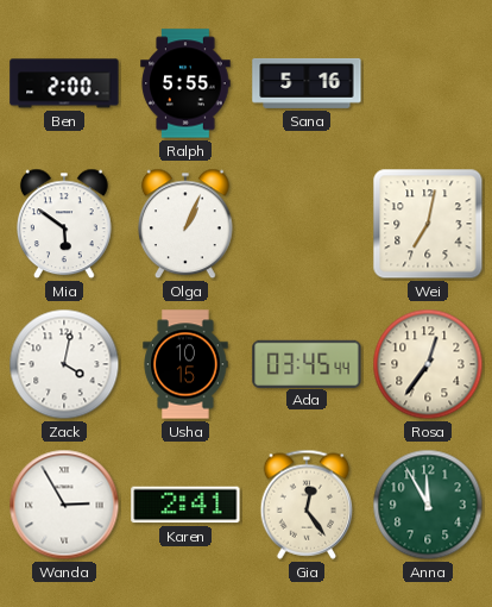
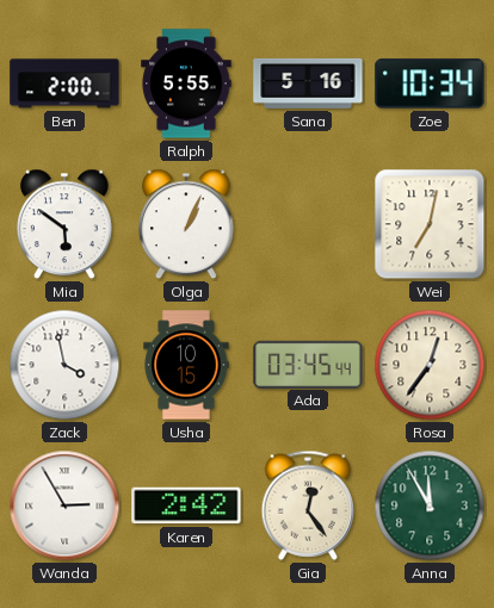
Zoe: none -> 10:34
Zack: 4:02 -> 3:58
Karen: 2:41 -> 2:42
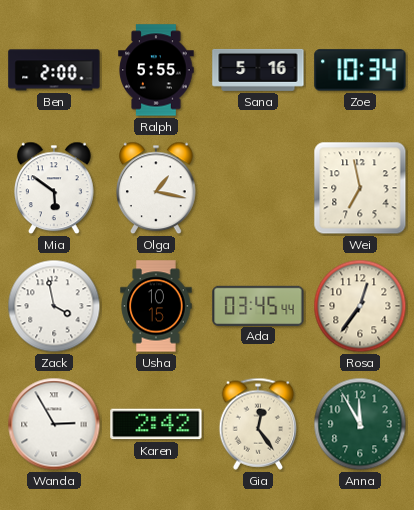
Olga: 1:04 -> 1:17
Wei: 7:02 -> 6:58
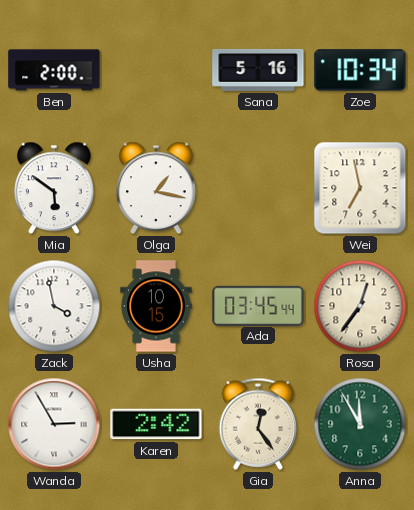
Ralph: 5:55 -> none
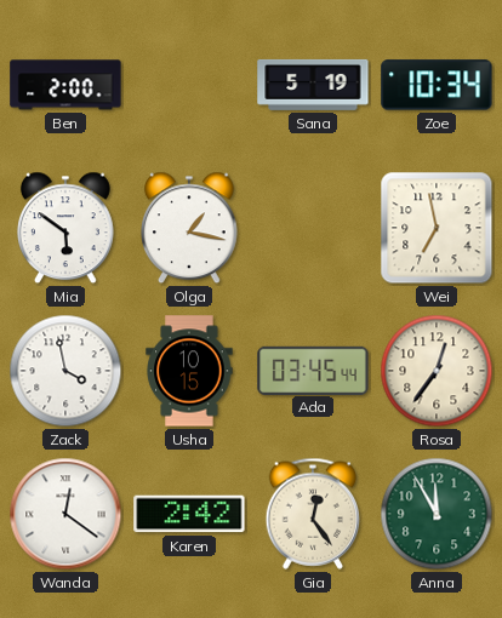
Sana: 5:16 -> 5:19
Wanda: 2:55 -> 12:21
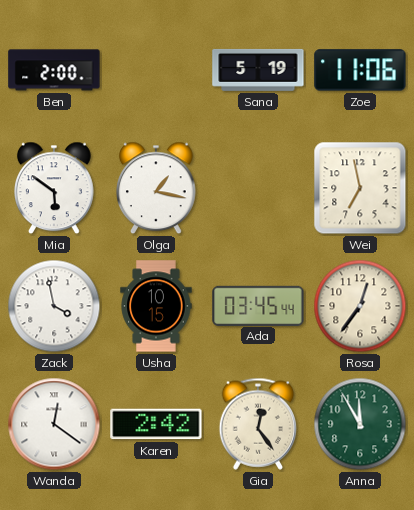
Zoe: 10:34 -> 11:06
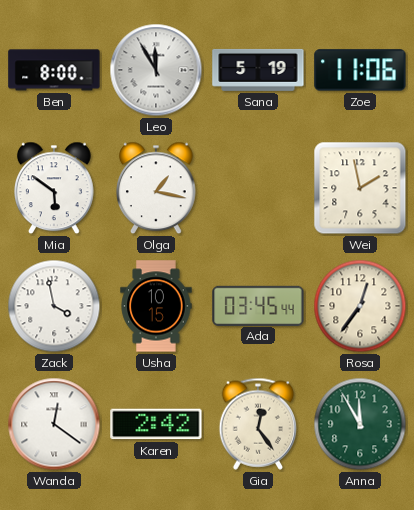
Ben: 2:00 -> 8:00
Leo: none -> 11:55
Wei: 6:58 -> 1:58
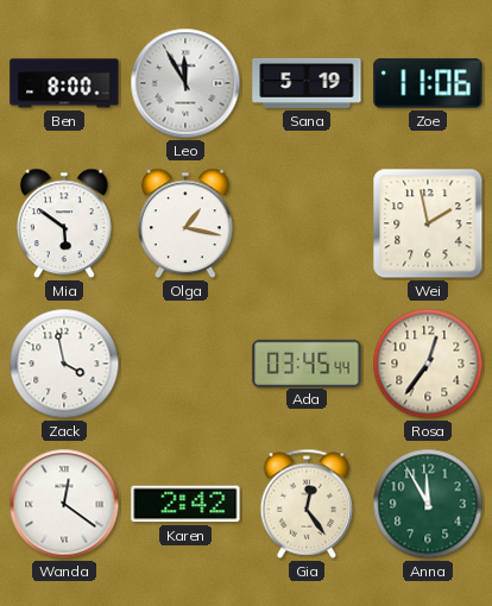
Usha: 10:15 -> none
